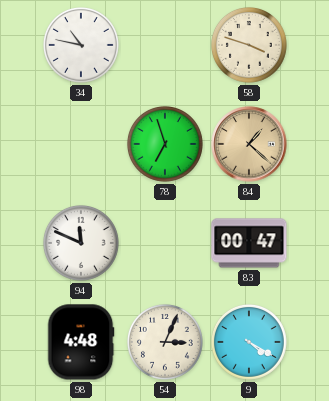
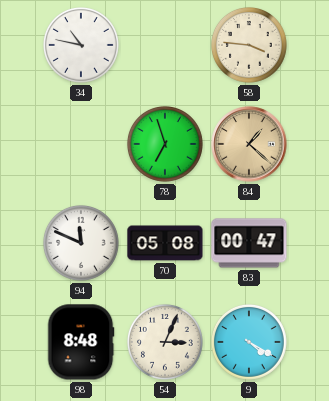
58: 3:48 -> 3:46
70: none -> 05:08
98: 4:48 -> 8:48
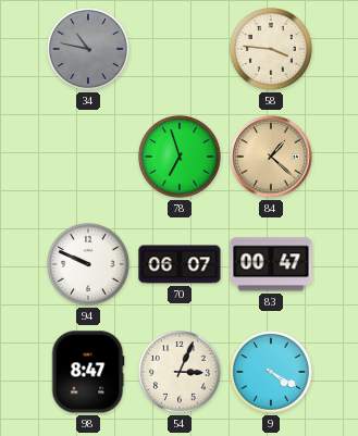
34 dial: white -> grey
94: 11:49 -> 9:49
70: 05:08 -> 06:07
98: 8:48 -> 8:47
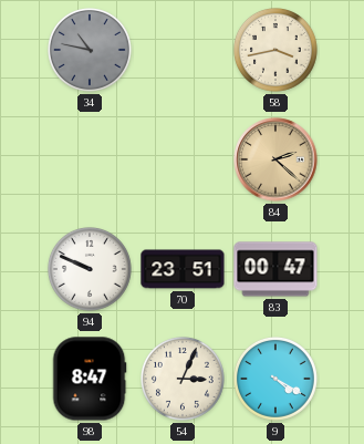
58: 3:46 -> 3:43
78: 6:57 -> none
84: 1:22 -> 2:22
70: 06:07 -> 23:51
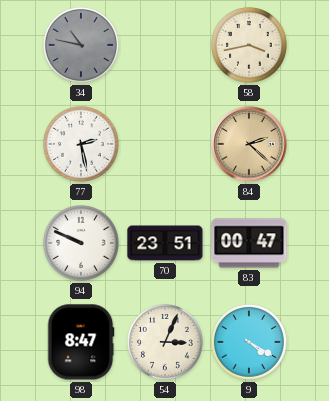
77: none -> 2:28
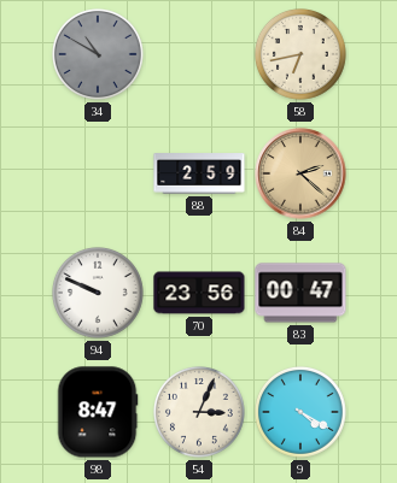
34: 10:47 -> 10:50
58: 3:43 -> 6:43
77: 2:28 -> none
88: none -> 2:59
70: 23:51 -> 23:56
